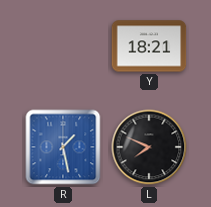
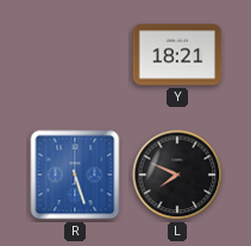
R: 1:28 -> 5:27
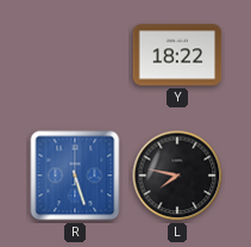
Y: 18:21 -> 18:22
L: 7:49 -> 7:47
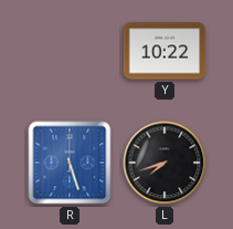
Y: 18:22 -> 10:22
L: 7:47 -> 7:42
